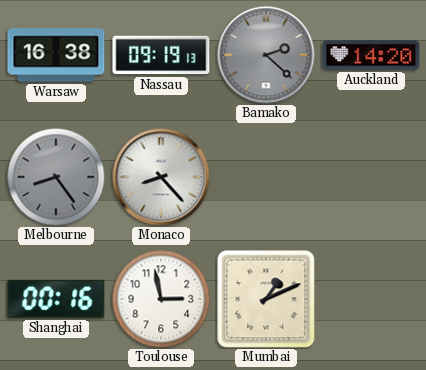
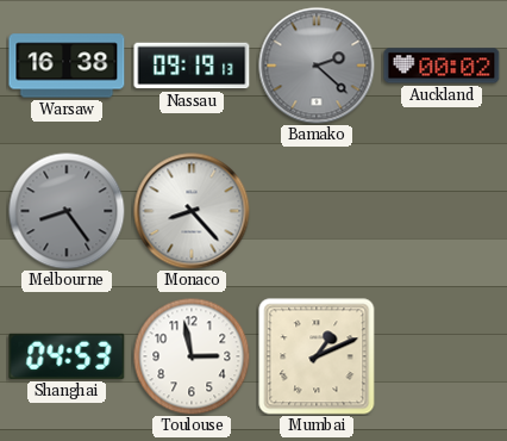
Auckland: 14:20 -> 00:02
Shanghai: 00:16 -> 04:53
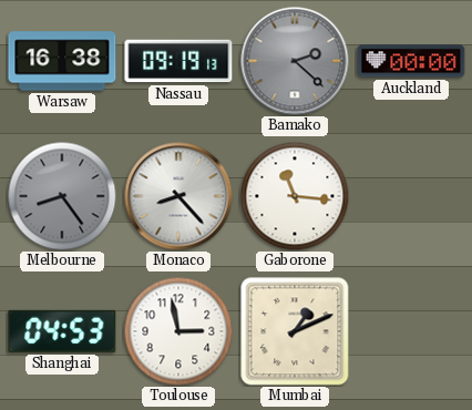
Auckland: 00:02 -> 00:00
Gaborone: none -> 11:16
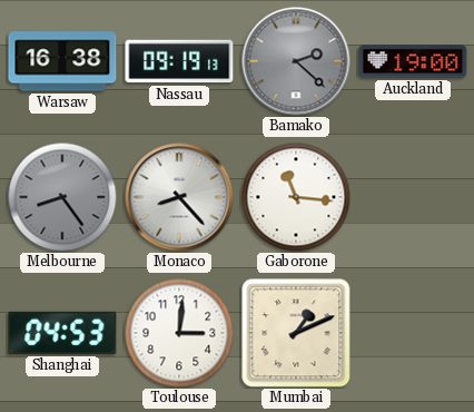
Auckland: 00:00 -> 19:00
Toulouse: 2:58 -> 3:01
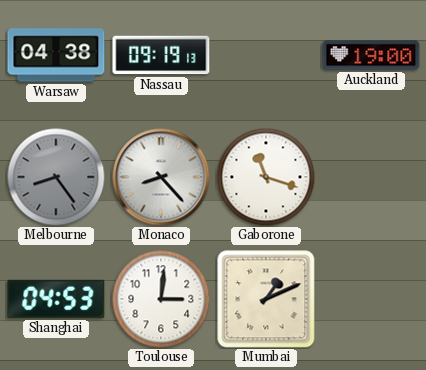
Warsaw: 16:38 -> 04:38
Bamako: 2:22 -> none
Gaborone: 11:16 -> 11:18
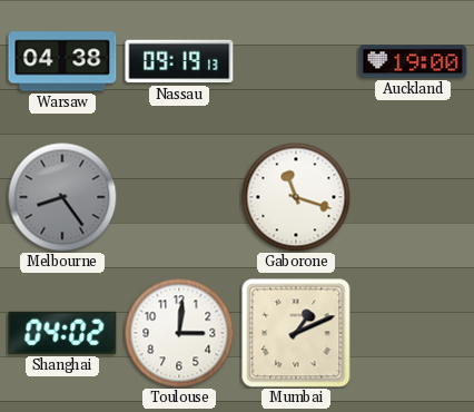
Monaco: 8:23 -> none
Shanghai: 04:53 -> 04:02
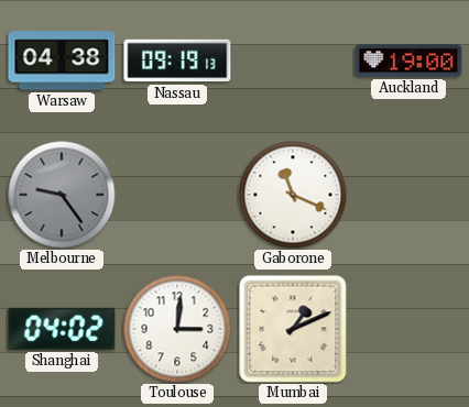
Melbourne: 8:24 -> 9:24
Gaborone: 11:18 -> 11:19
